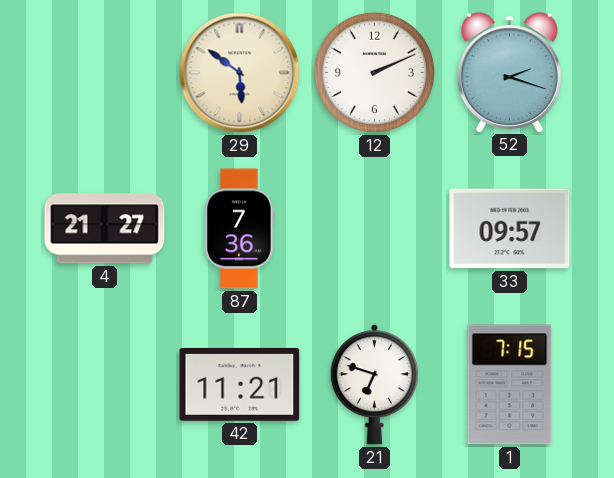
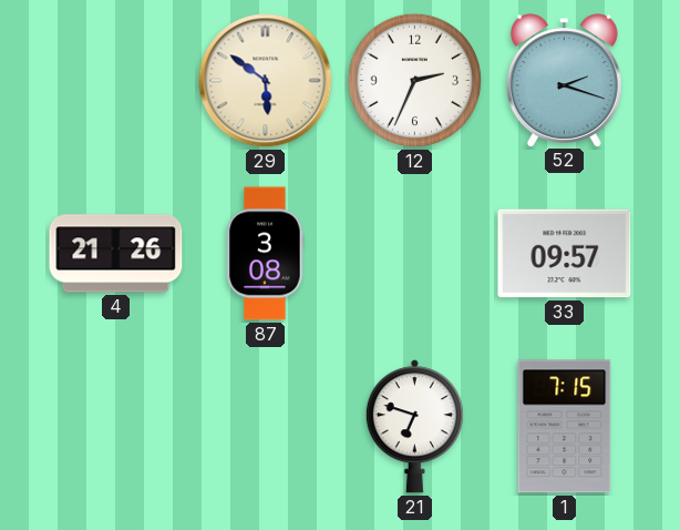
12: 2:11 -> 2:34
4: 21:27 -> 21:26
87: 7:36 -> 3:08
42: 11:21 -> none
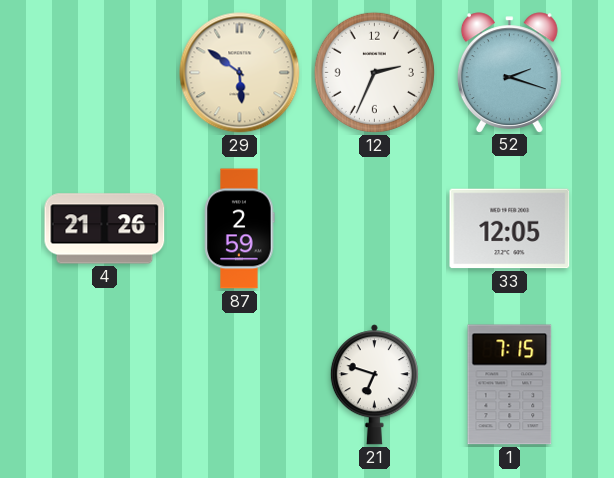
87: 3:08 -> 2:59
33: 09:57 -> 12:05
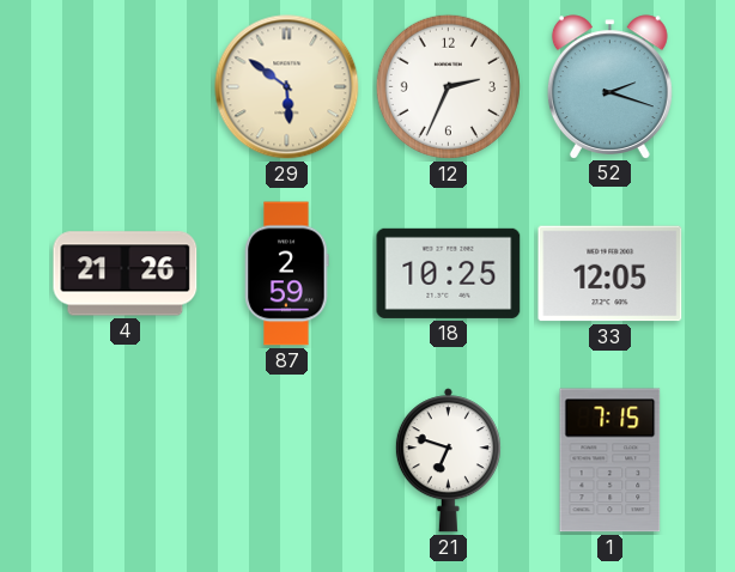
18: none -> 10:25
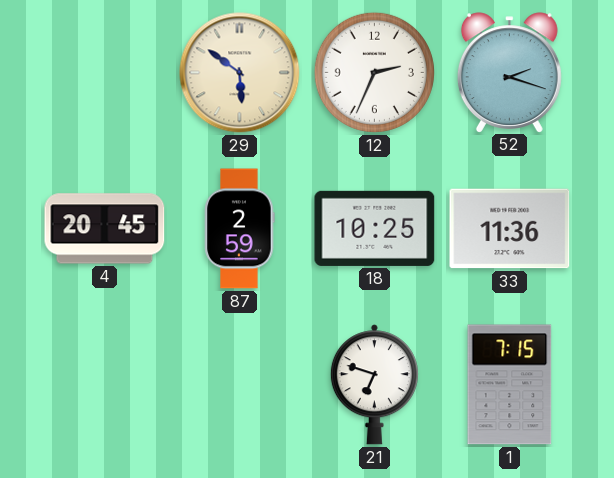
4: 21:26 -> 20:45
33: 12:05 -> 11:36
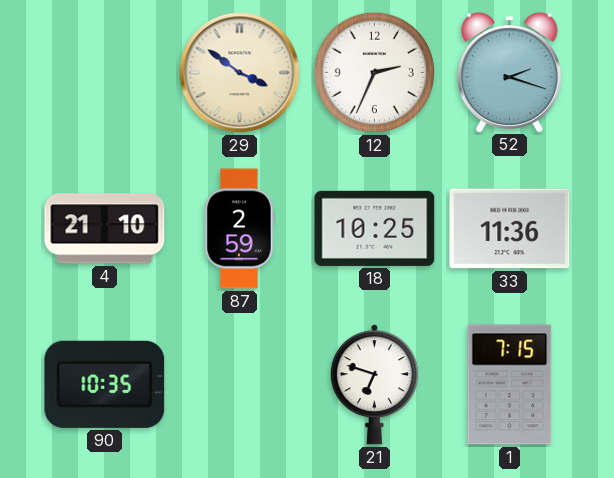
29: 5:51 -> 3:51
4: 20:45 -> 21:10
90: none -> 10:35
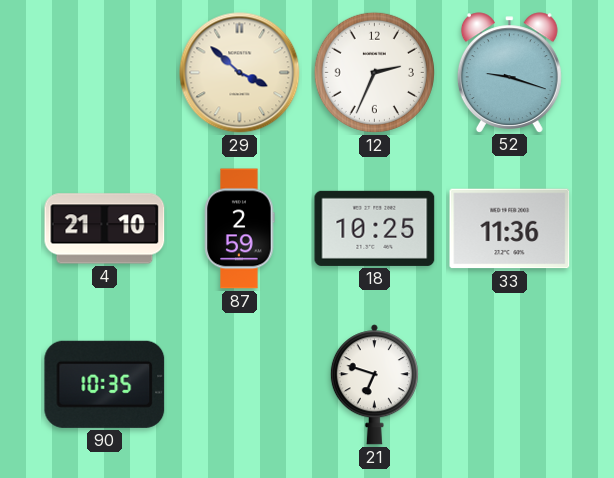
29: 3:51 -> 3:52
52: 2:18 -> 9:18
1: 7:15 -> none
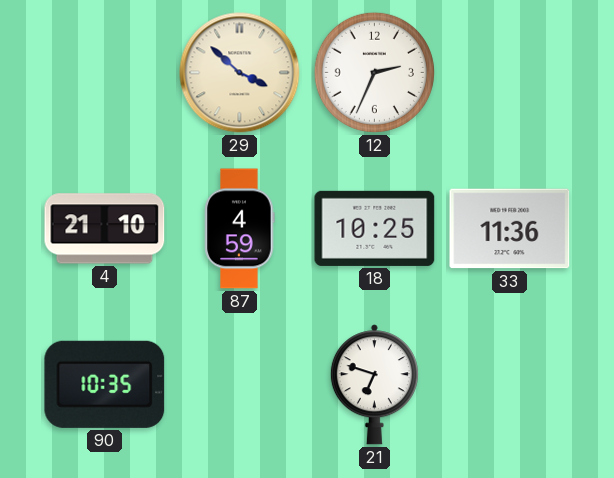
52: 9:18 -> none
87: 2:59 -> 4:59
